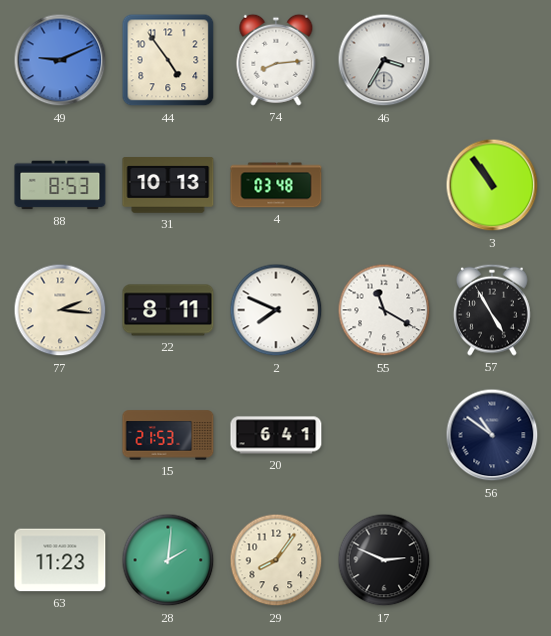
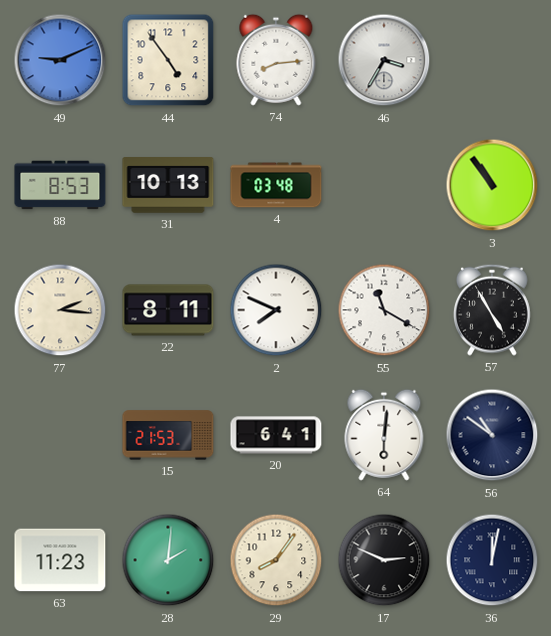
64: none -> 6:01
36: none -> 12:02
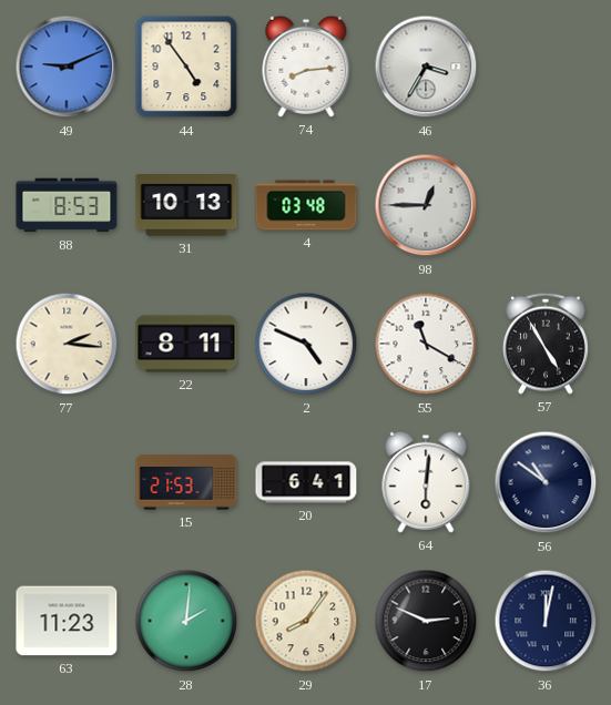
98: none -> 12:45
3: 10:54 -> none
2: 7:49 -> 4:49
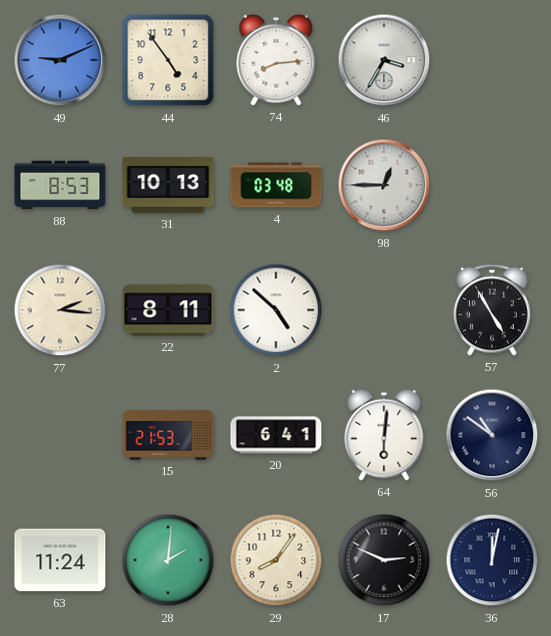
2: 4:49 -> 4:52
55: 11:20 -> none
63: 11:23 -> 11:24
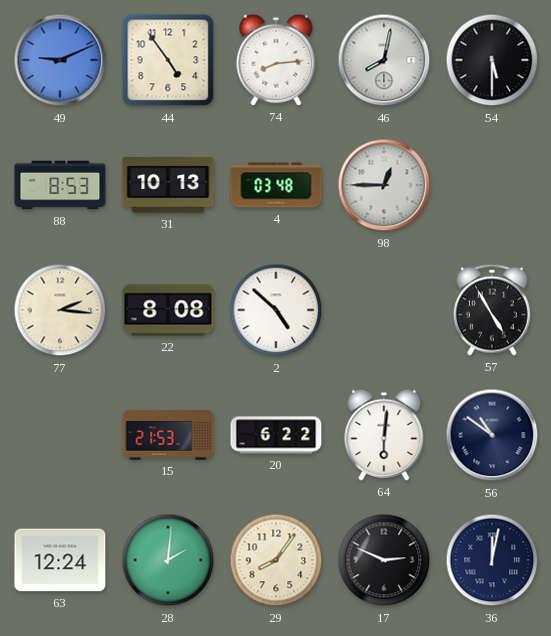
46: 3:35 -> 8:02
54: none -> 5:30
22: 8:11 -> 8:08
20: 6:41 -> 6:22
63: 11:24 -> 12:24
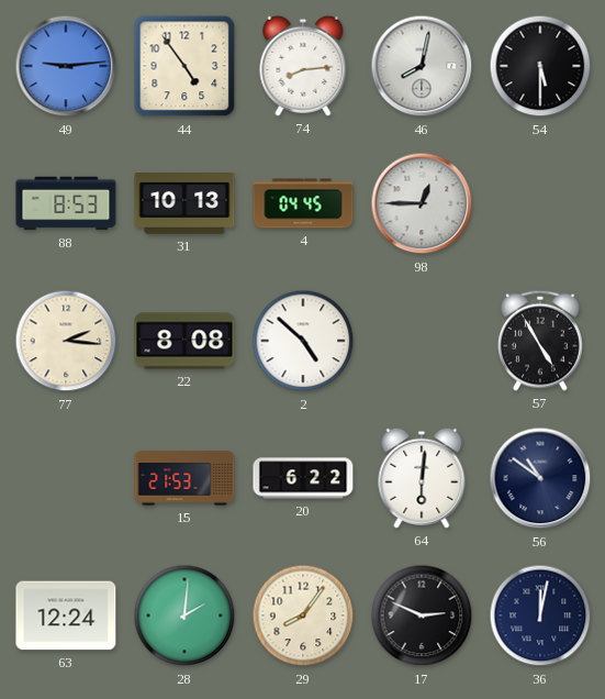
49: 9:11 -> 9:14
4: 03:48 -> 04:45
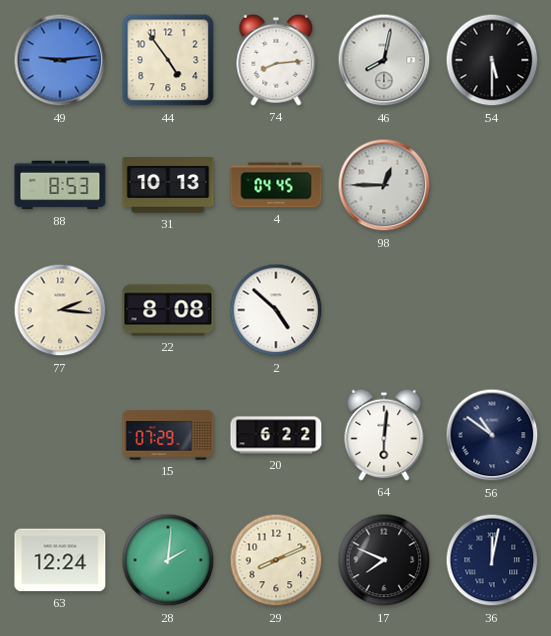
57: 4:55 -> none
15: 21:53 -> 07:29
29: 8:06 -> 8:11
17: 2:49 -> 7:49
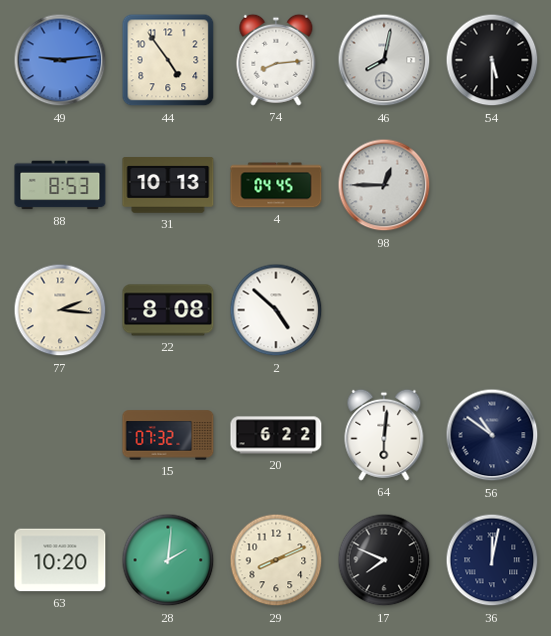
15: 07:29 -> 07:32
63: 12:24 -> 10:20
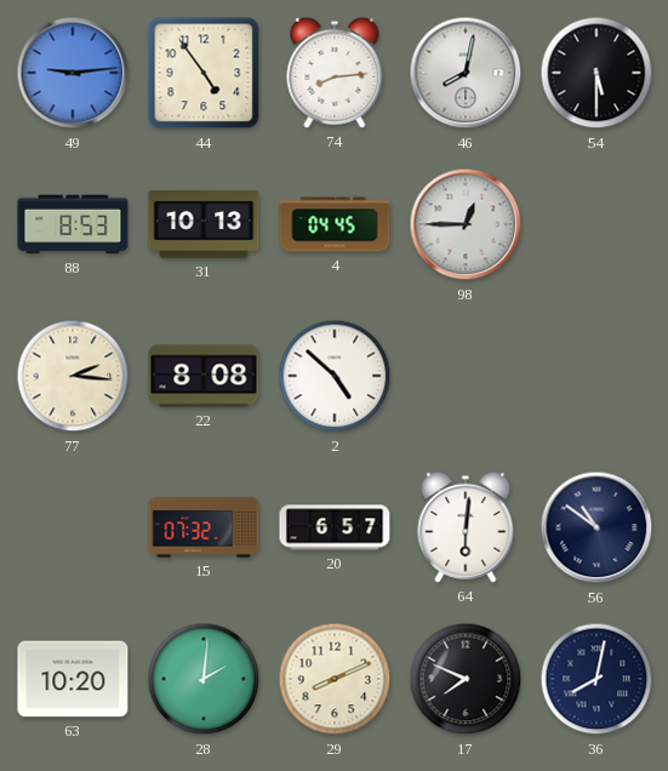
20: 6:22 -> 6:57
36: 12:02 -> 8:02
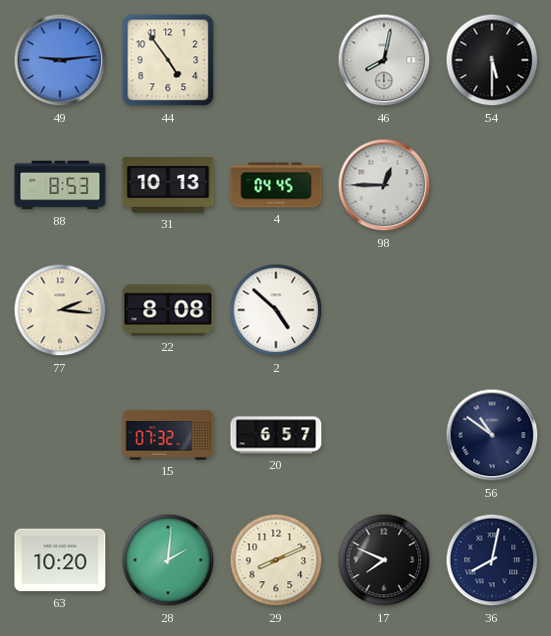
74: 8:14 -> none
64: 6:01 -> none
